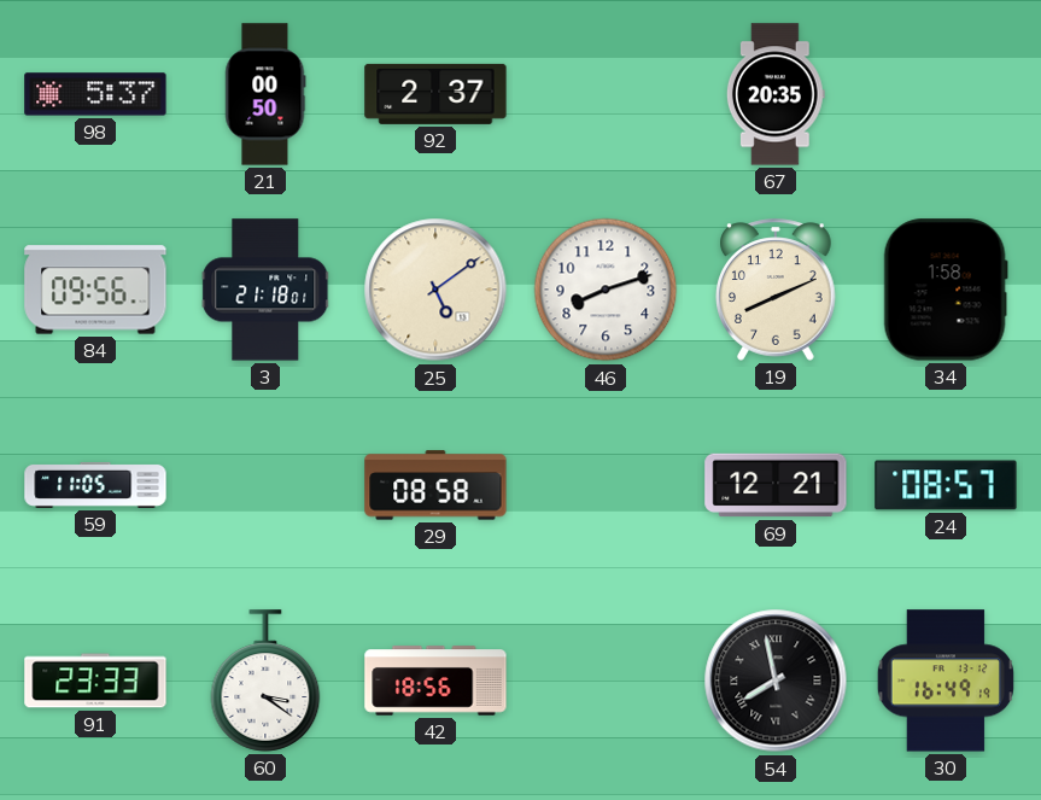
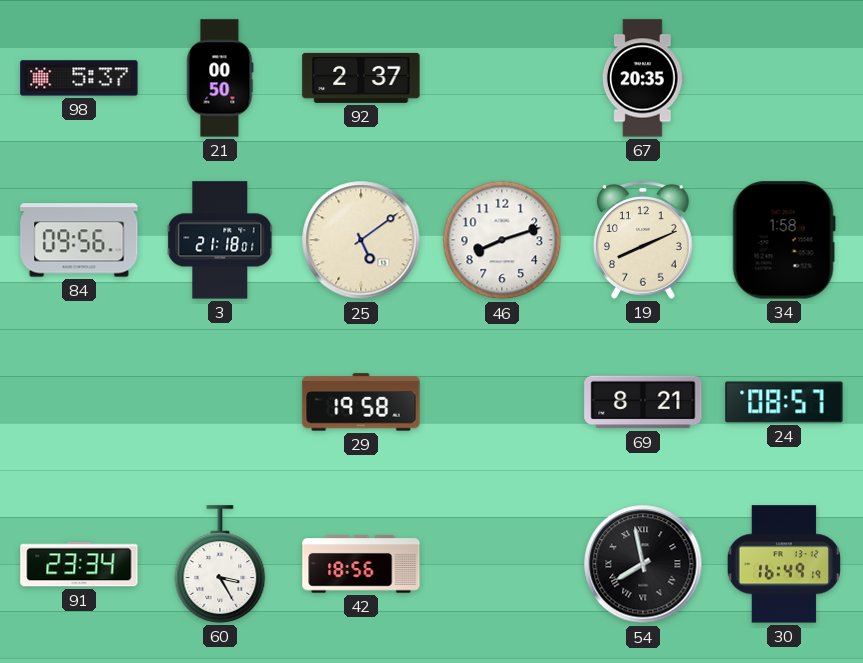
59: 11:05 -> none
29: 08:58 -> 19:58
69: 12:21 -> 8:21
91: 23:33 -> 23:34
60: 3:21 -> 3:25
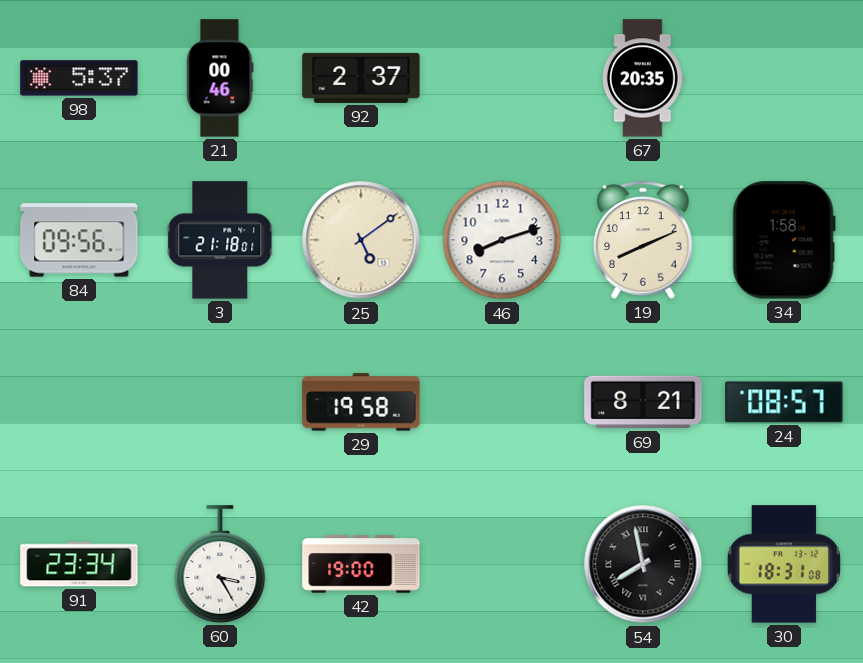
21: 00:50 -> 00:46
42: 18:56 -> 19:00
30: 16:49 -> 18:31
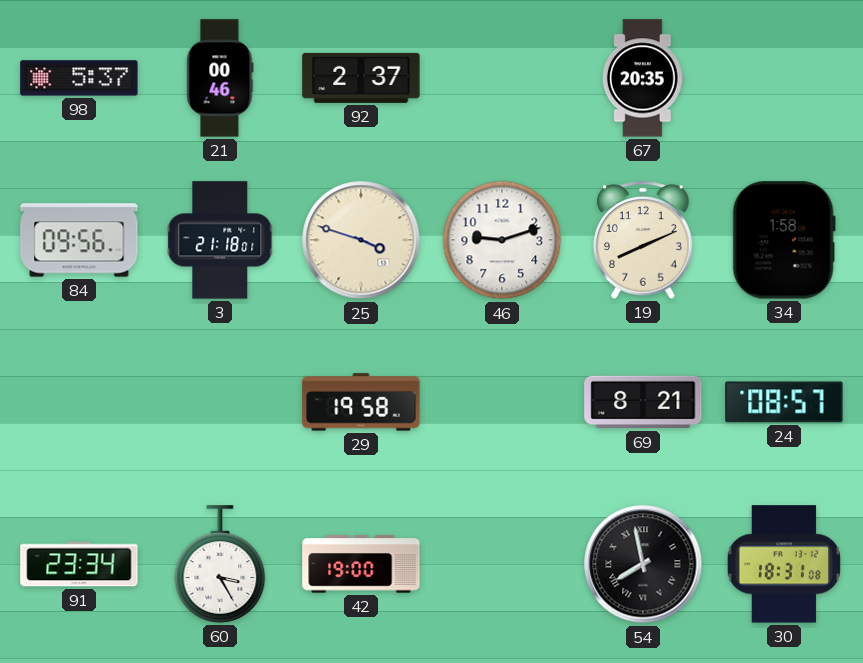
25: 5:09 -> 3:48
46: 8:12 -> 9:12
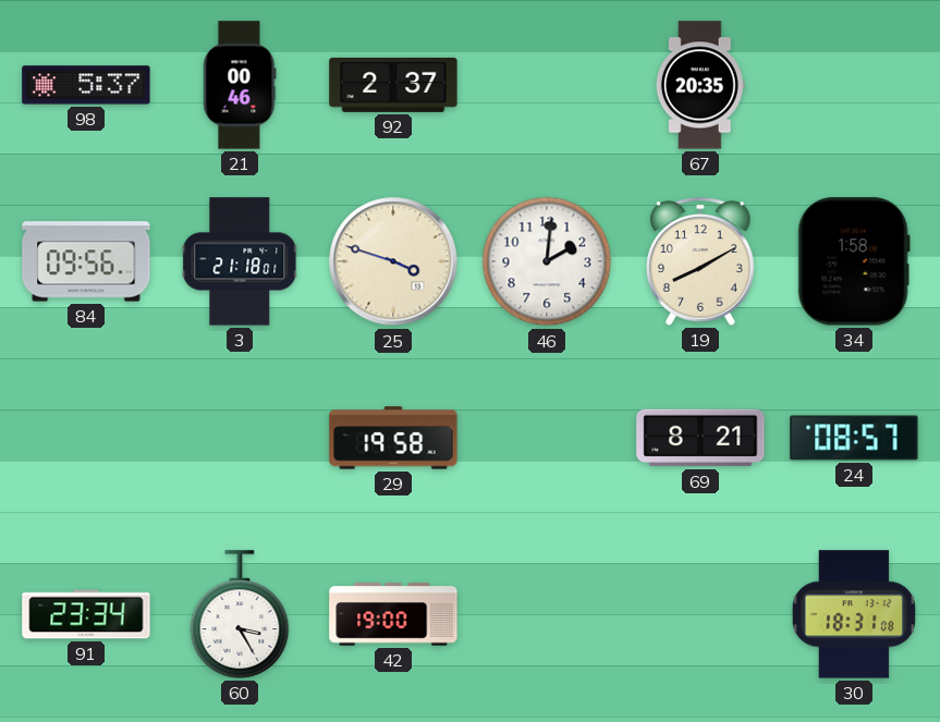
46: 9:12 -> 2:01
19: 8:11 -> 8:10
54: 7:58 -> none
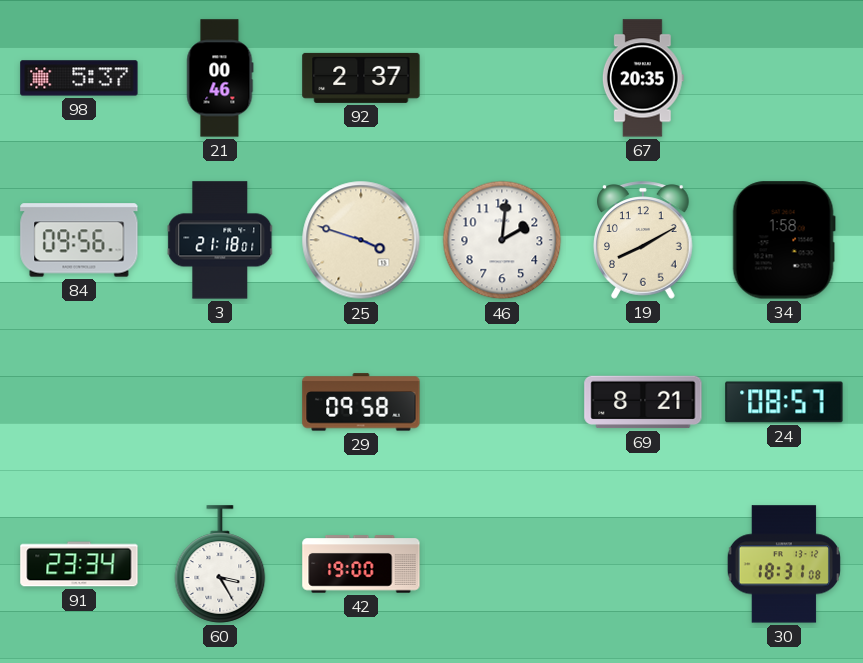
29: 19:58 -> 09:58
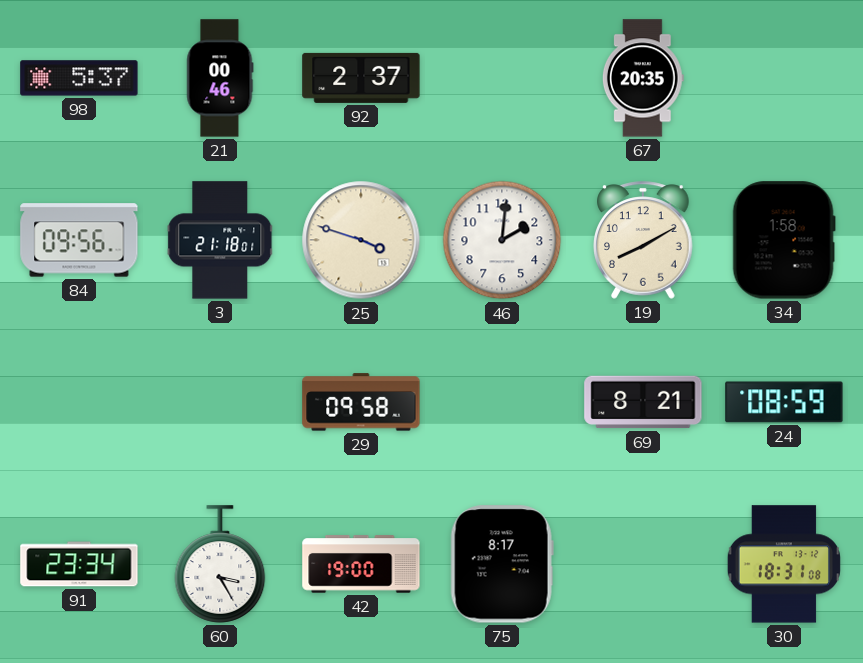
24: 08:57 -> 08:59
75: none -> 8:17
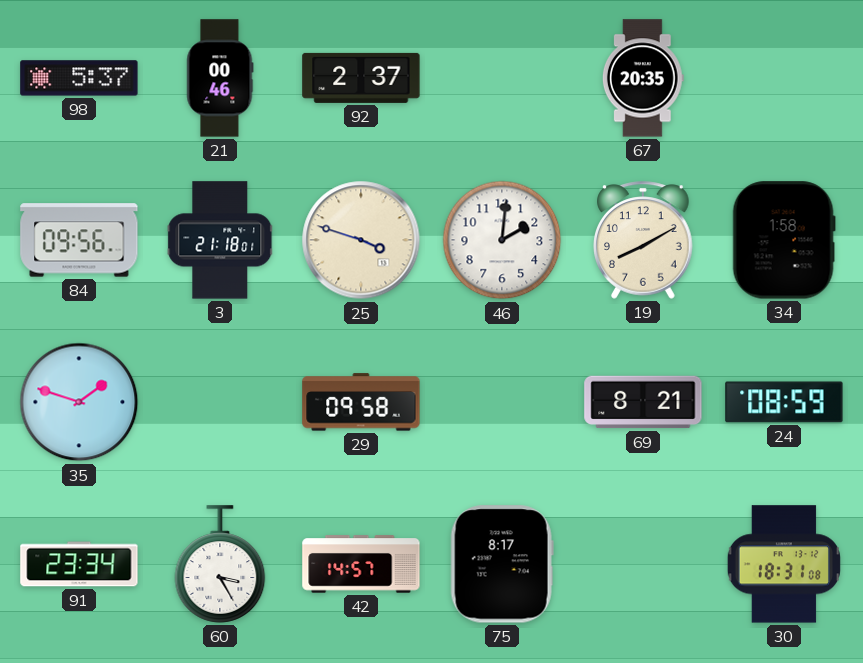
35: none -> 1:48
42: 19:00 -> 14:57
